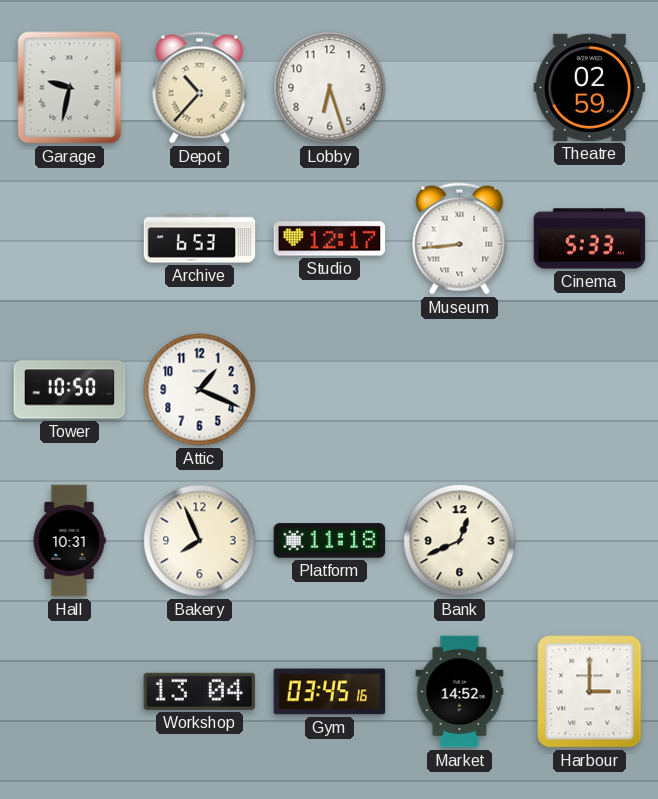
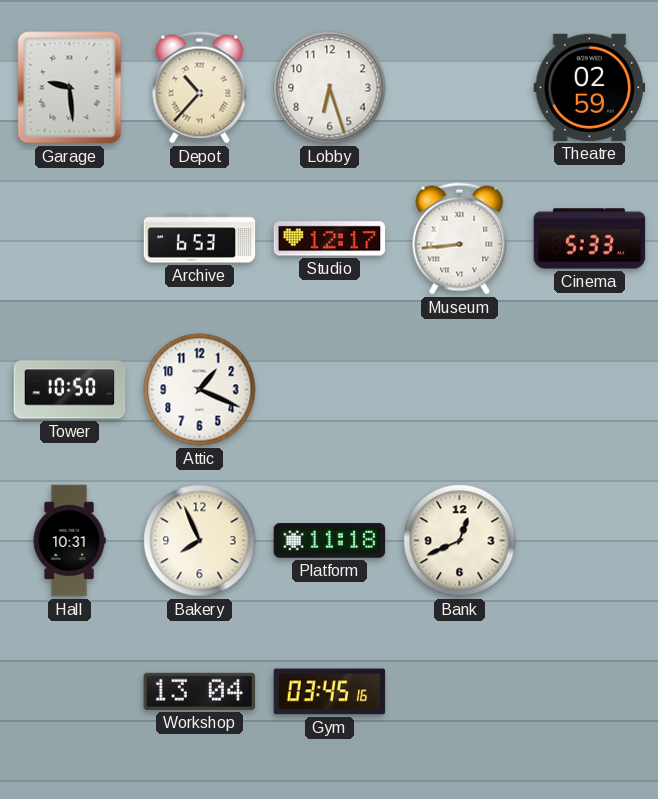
Garage: 9:32 -> 9:29
Market: 14:52 -> none
Harbour: 3:00 -> none
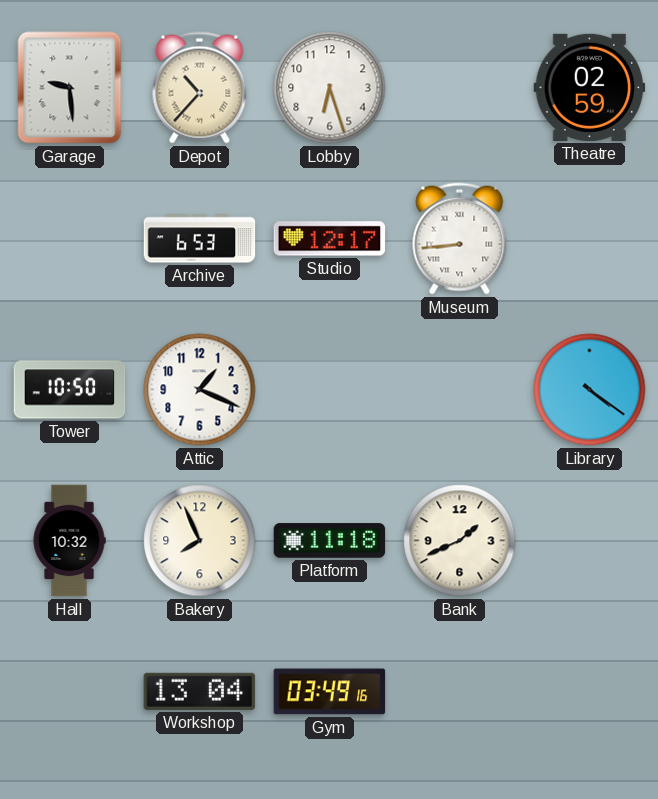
Cinema: 5:33 -> none
Library: none -> 4:21
Hall: 10:31 -> 10:32
Bank: 12:41 -> 1:41
Gym: 03:45 -> 03:49
